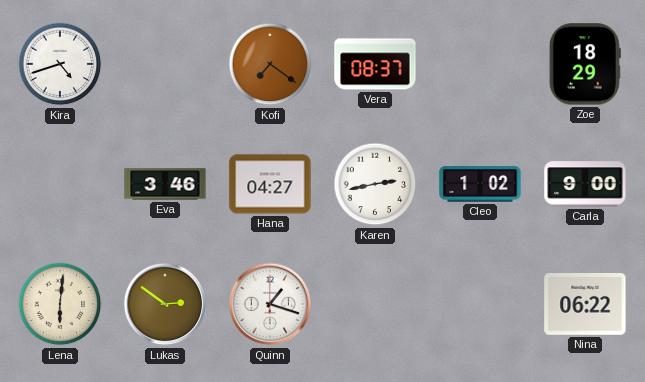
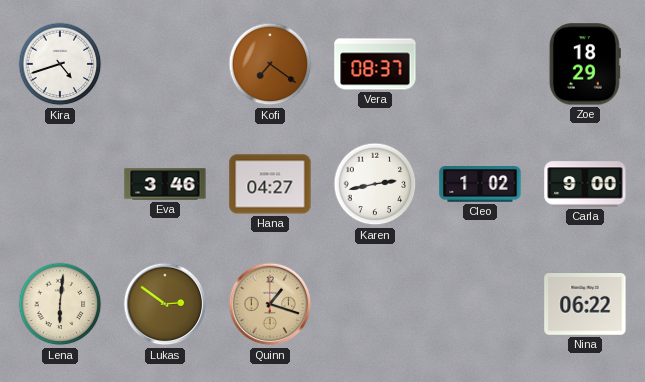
Quinn dial: white -> champagne
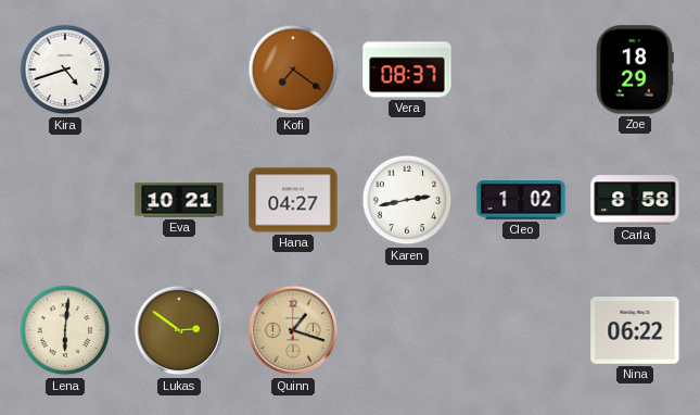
Eva: 3:46 -> 10:21
Carla: 9:00 -> 8:58
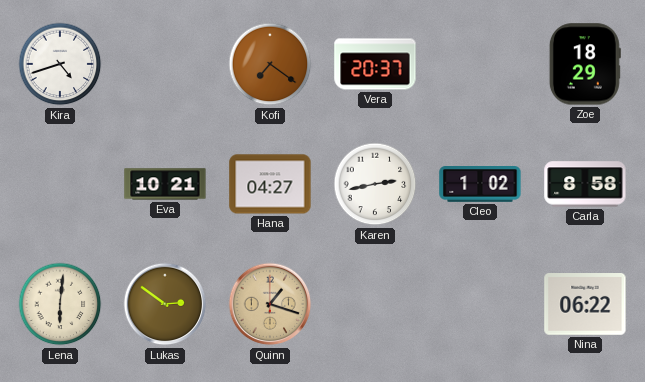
Vera: 08:37 -> 20:37
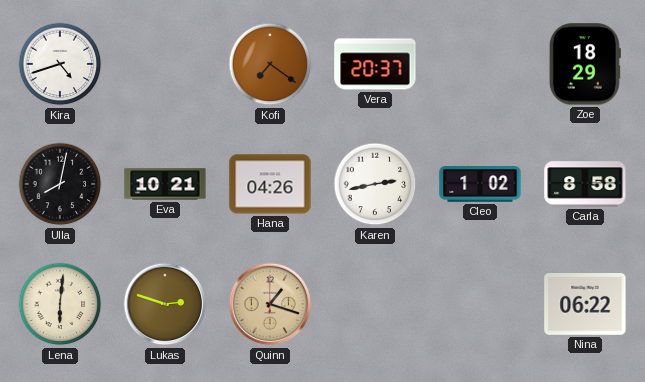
Ulla: none -> 8:02
Hana: 04:27 -> 04:26
Lukas: 2:51 -> 2:48
